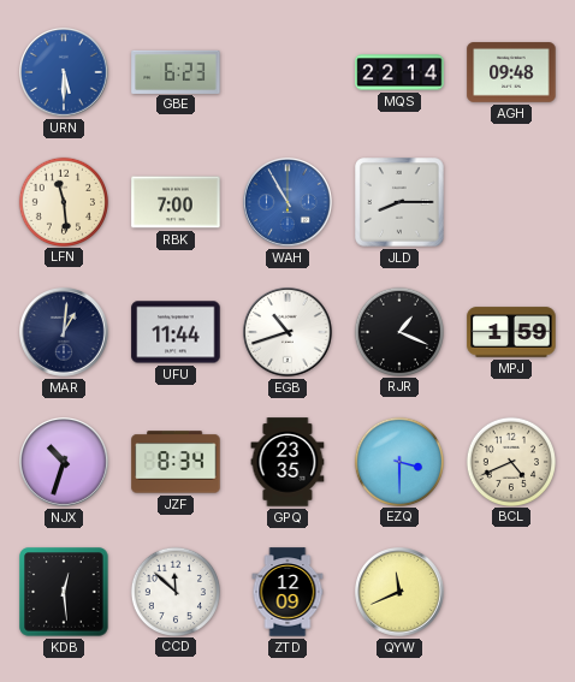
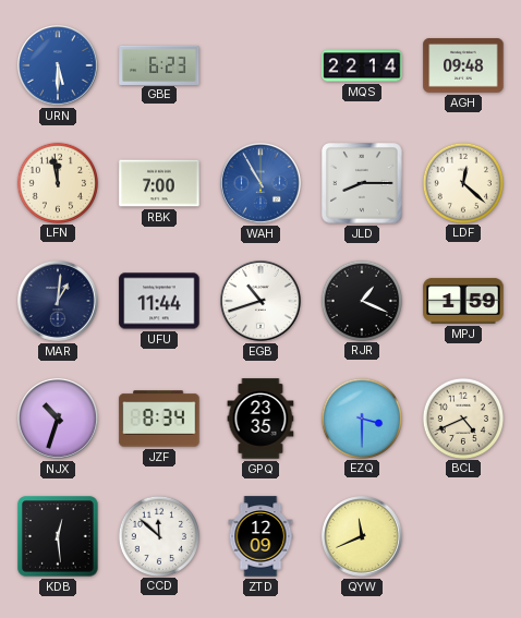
LFN: 11:29 -> 11:58
LDF: none -> 12:22
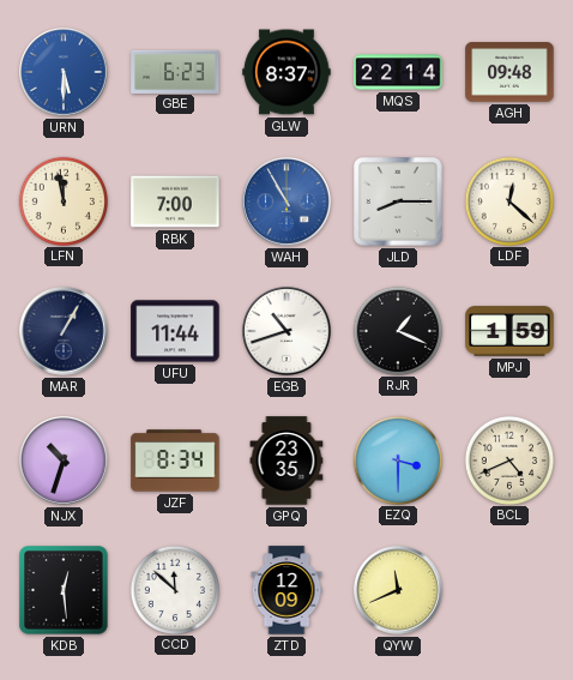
GLW: none -> 8:37
MAR: 1:01 -> 1:05
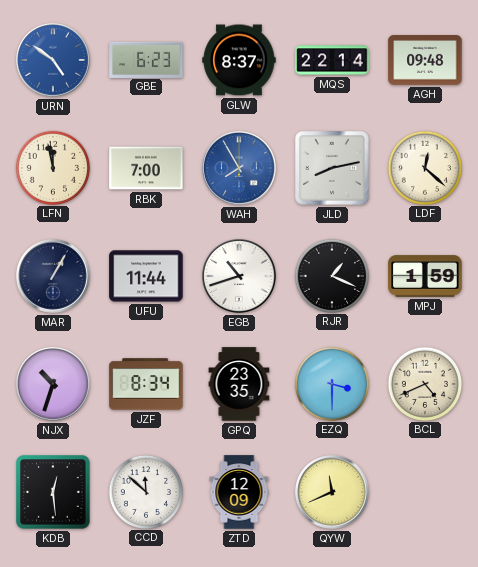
URN: 5:30 -> 4:51
WAH: 10:55 -> 7:55
JLD: 8:15 -> 8:13
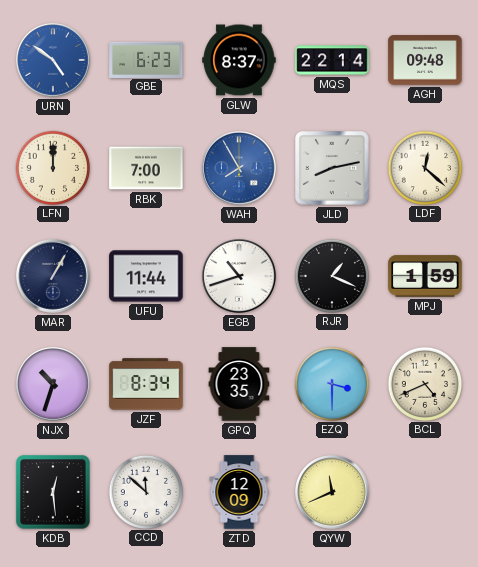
LFN: 11:58 -> 12:00
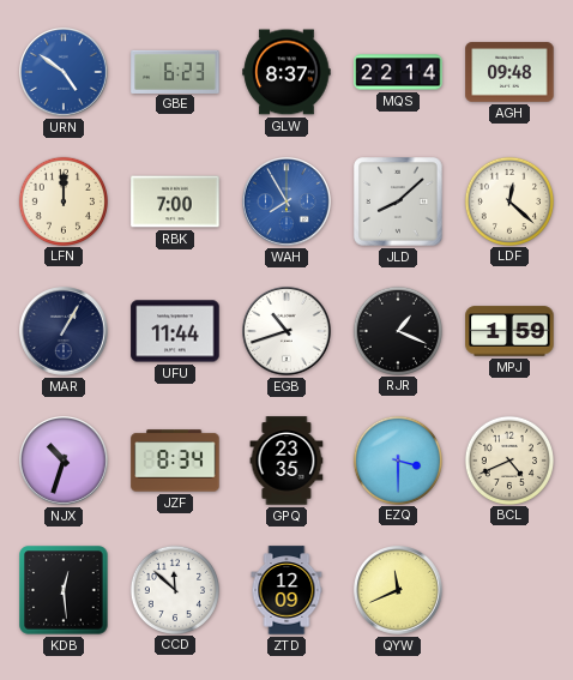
JLD: 8:13 -> 8:08
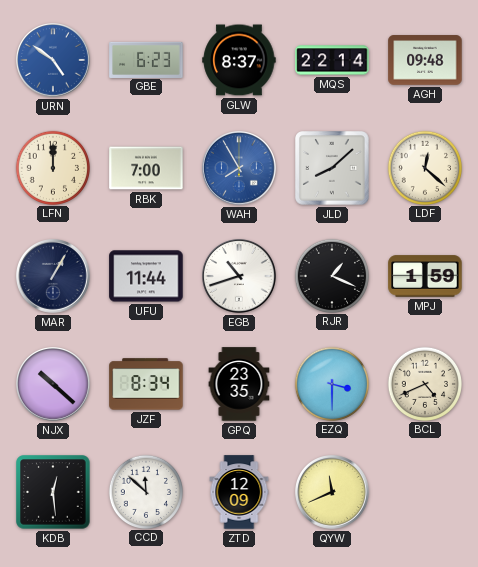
NJX: 10:33 -> 10:22
